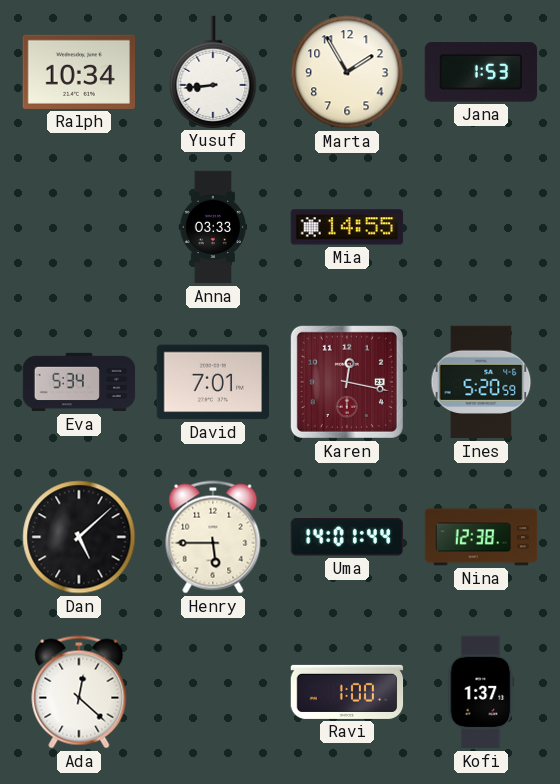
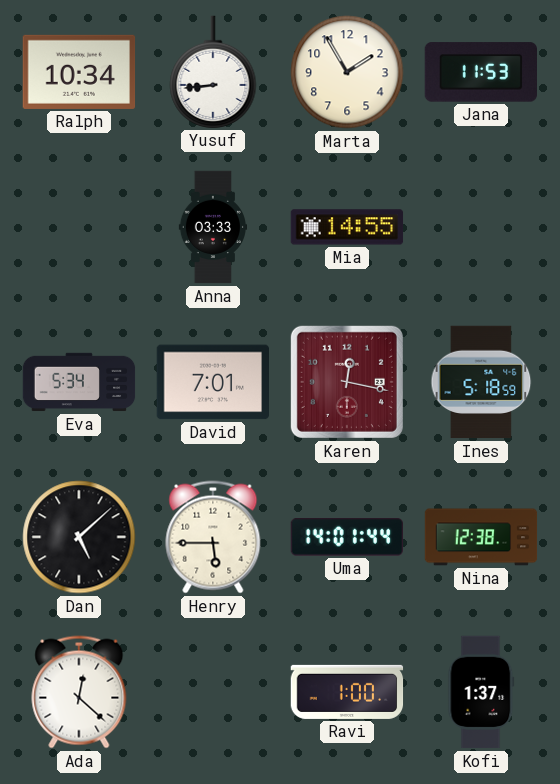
Jana: 1:53 -> 11:53
Ines: 5:20 -> 5:18
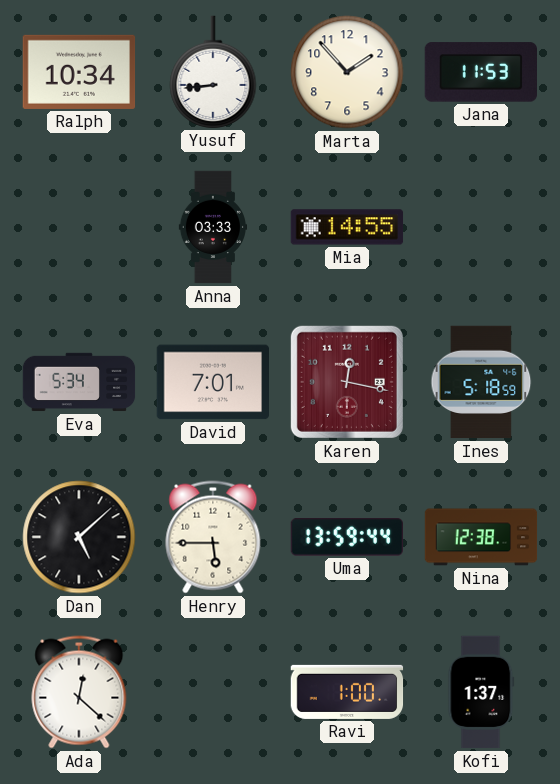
Marta: 1:55 -> 1:53
Uma: 14:01 -> 13:59
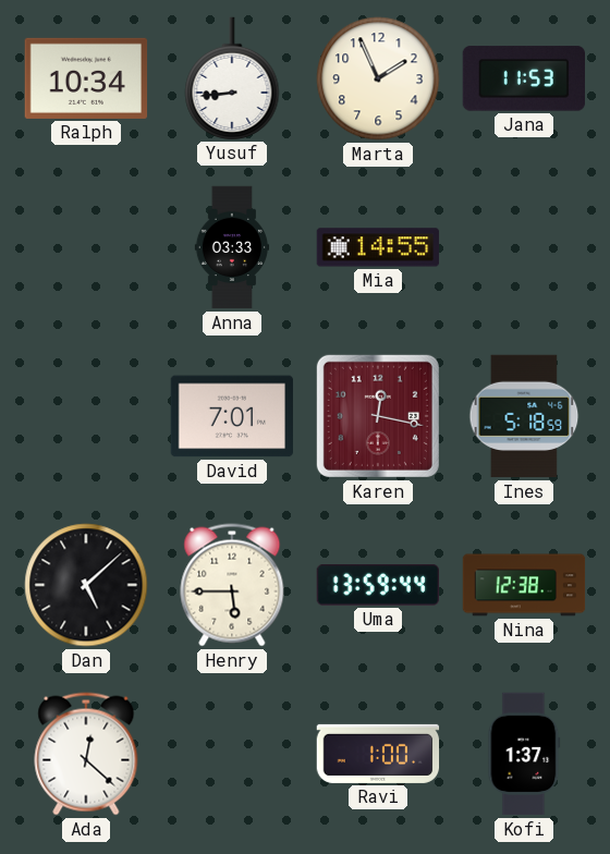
Marta: 1:53 -> 1:56
Eva: 5:34 -> none
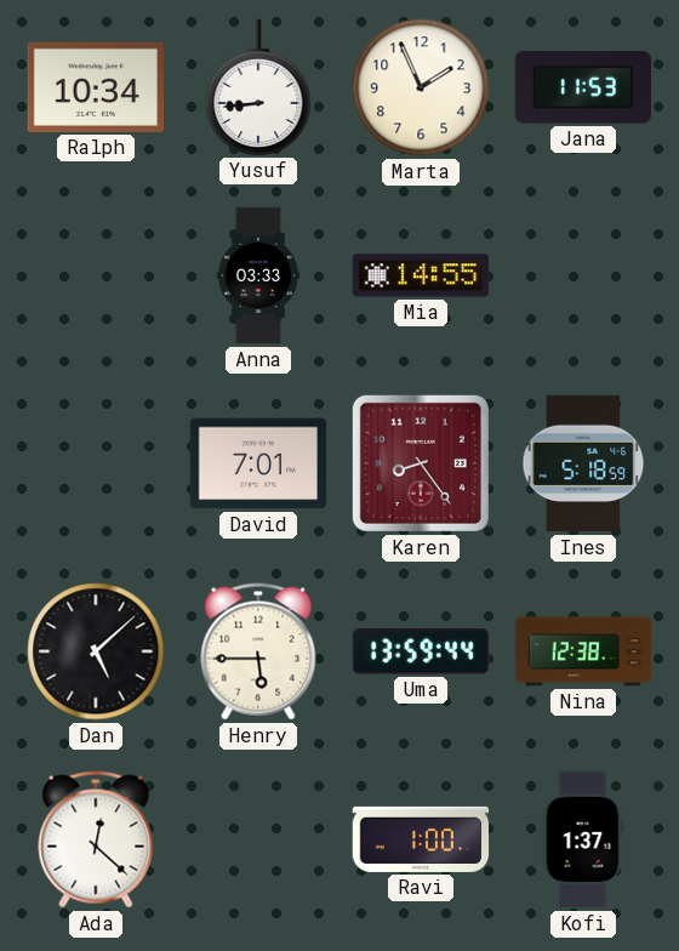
Karen: 12:17 -> 8:24
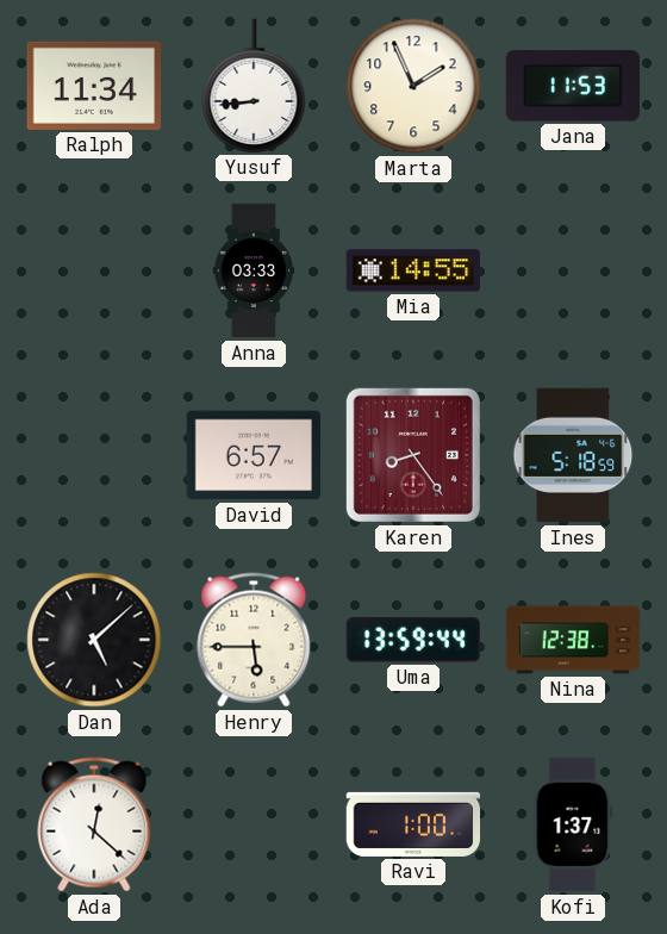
Ralph: 10:34 -> 11:34
David: 7:01 -> 6:57
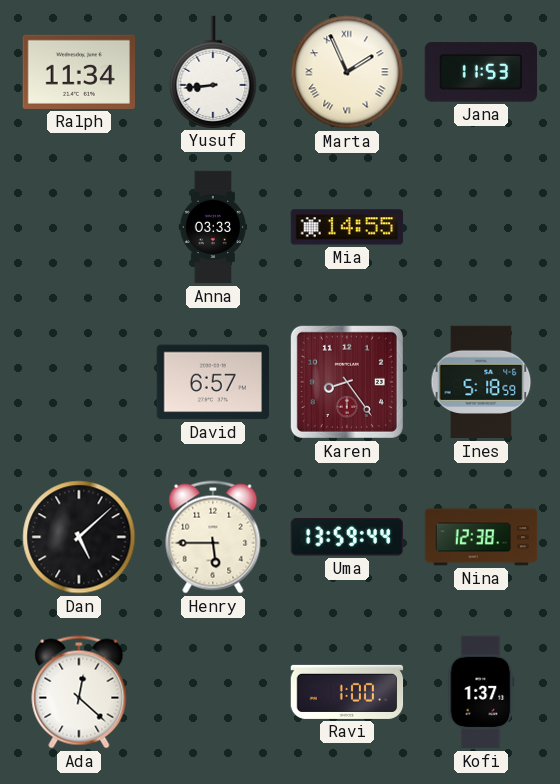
Marta numerals: Arabic -> Roman
